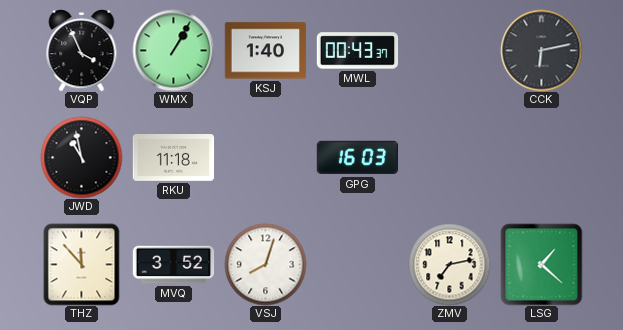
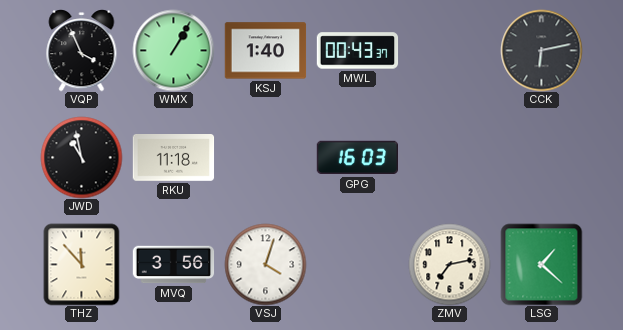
MVQ: 3:52 -> 3:56
VSJ: 8:03 -> 4:03
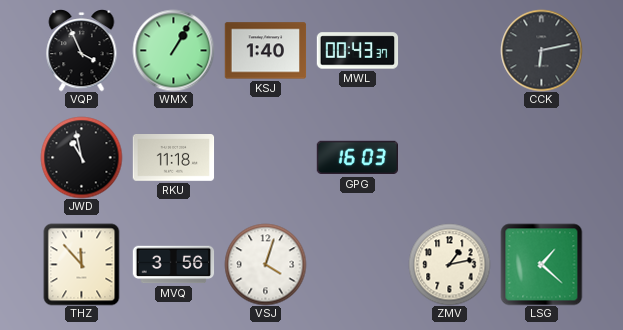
ZMV: 7:13 -> 1:13
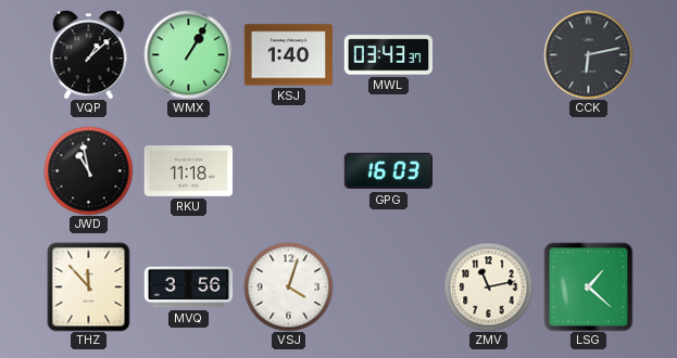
VQP: 3:56 -> 1:08
MWL: 00:43 -> 03:43
ZMV: 1:13 -> 11:13
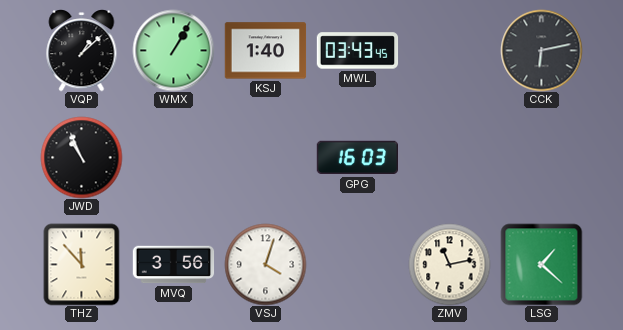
MWL: 03:43:37 -> 03:43:45
JWD: 10:58 -> 10:56
RKU: 11:18 -> none
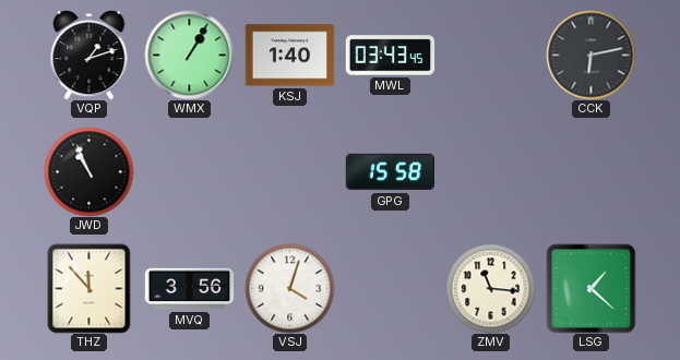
VQP: 1:08 -> 1:12
GPG: 16:03 -> 15:58
ZMV: 11:13 -> 11:16
